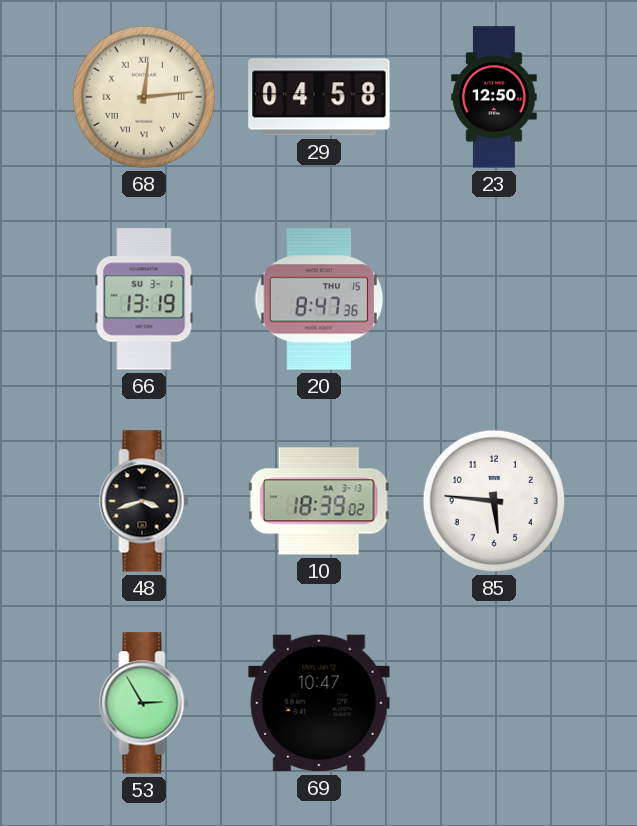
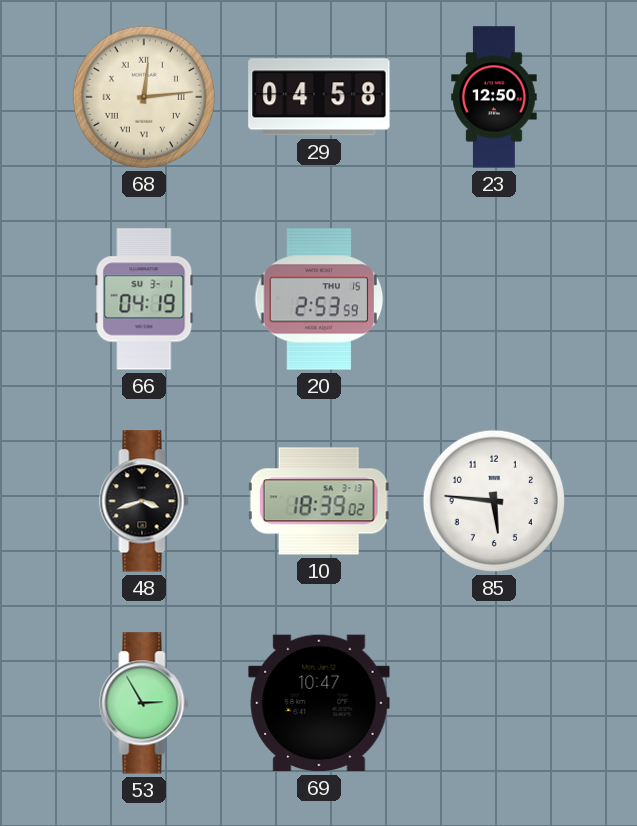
66: 13:19 -> 04:19
20: 8:47 -> 2:53
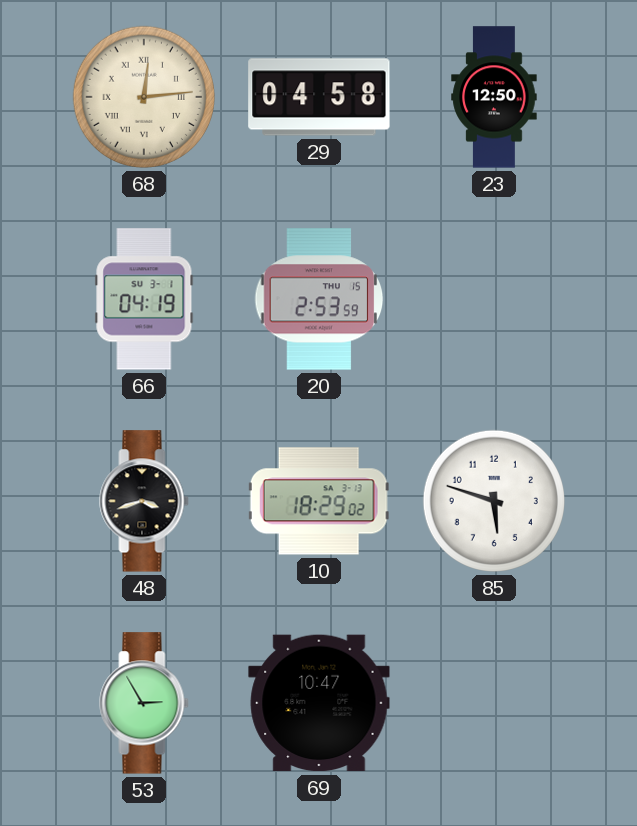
10: 18:39 -> 18:29
85: 5:46 -> 5:48
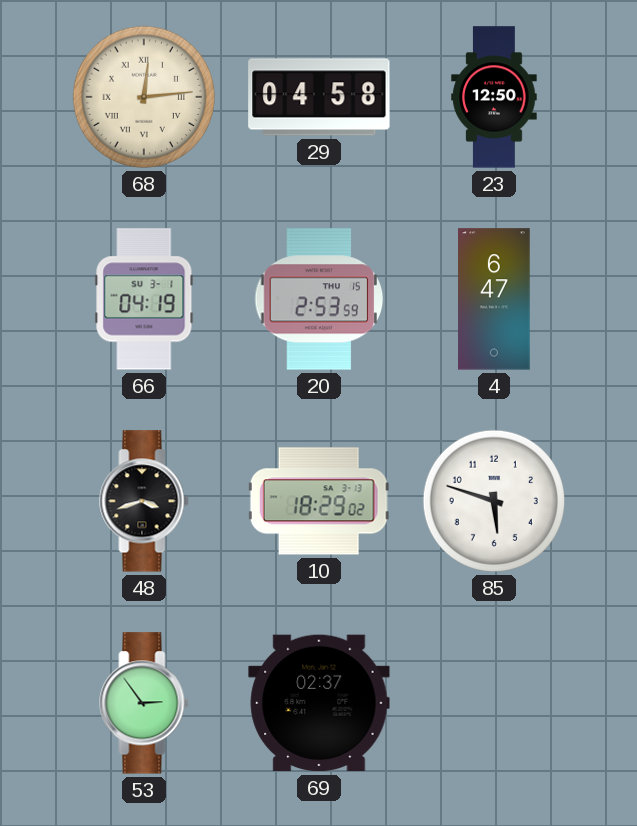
4: none -> 6:47
53: 2:55 -> 2:54
69: 10:47 -> 02:37
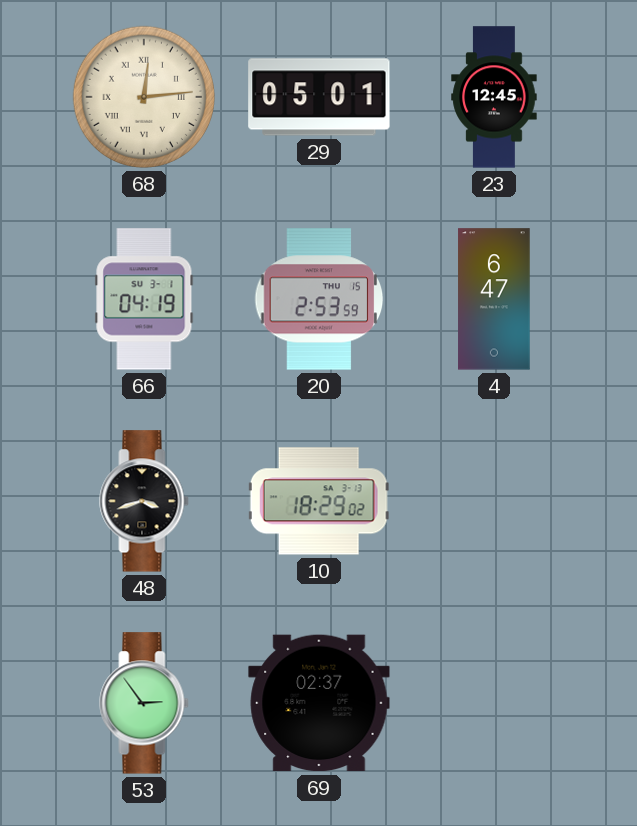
29: 04:58 -> 05:01
23: 12:50 -> 12:45
85: 5:48 -> none
